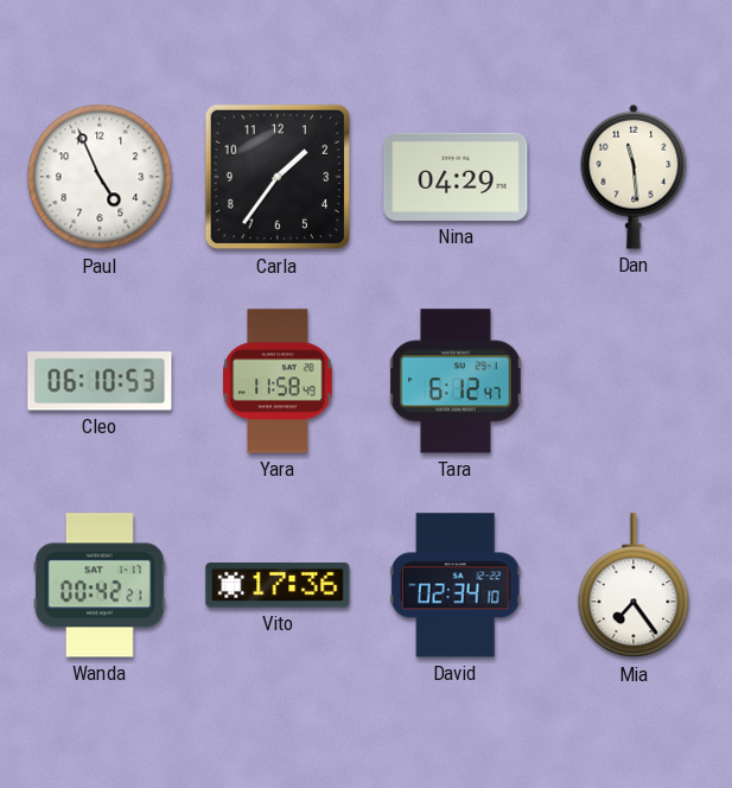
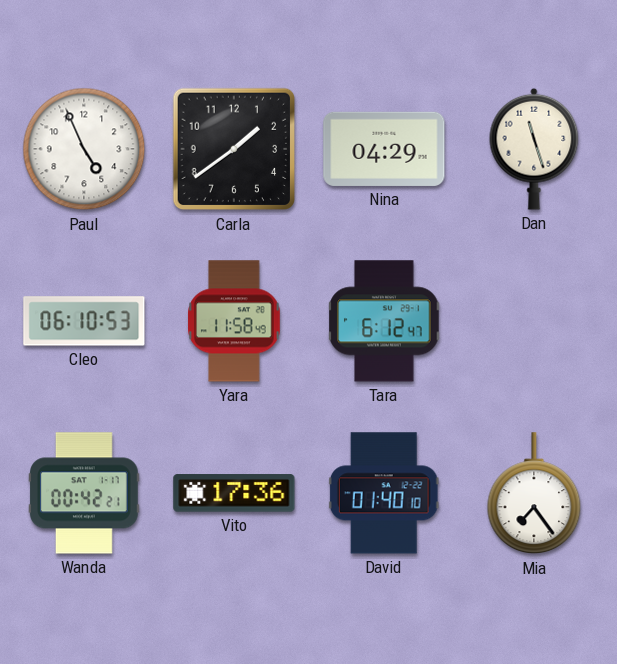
Carla: 1:36 -> 1:39
Dan: 11:29 -> 11:27
David: 02:34 -> 01:40
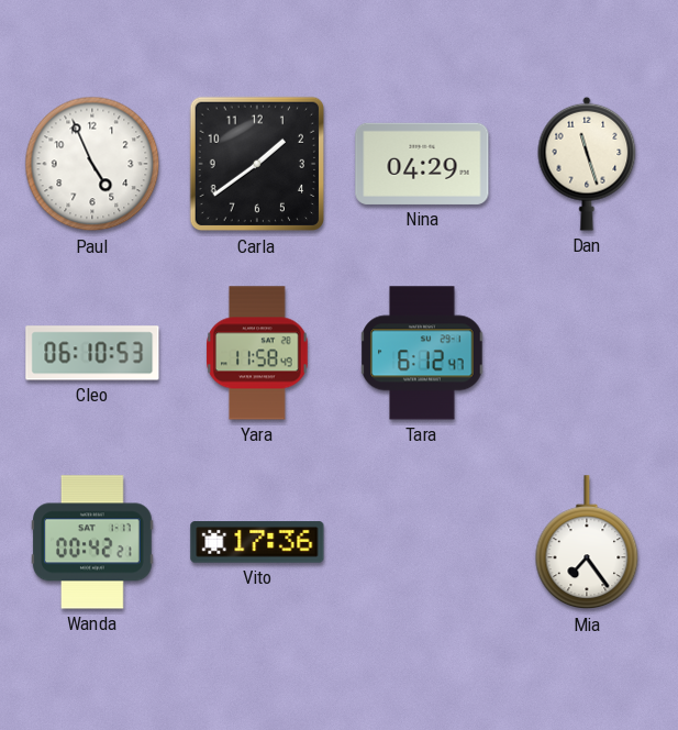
David: 01:40 -> none
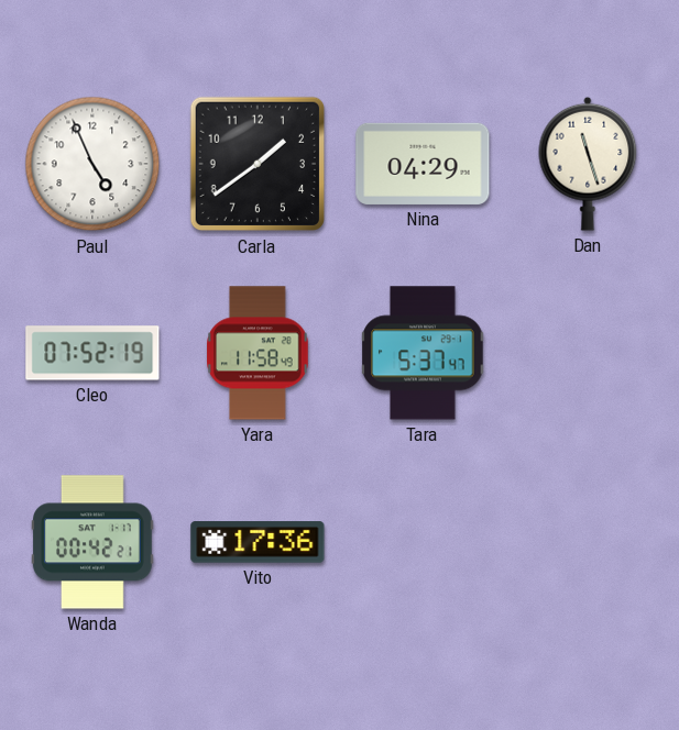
Cleo: 06:10 -> 07:52
Tara: 6:12 -> 5:37
Mia: 7:24 -> none
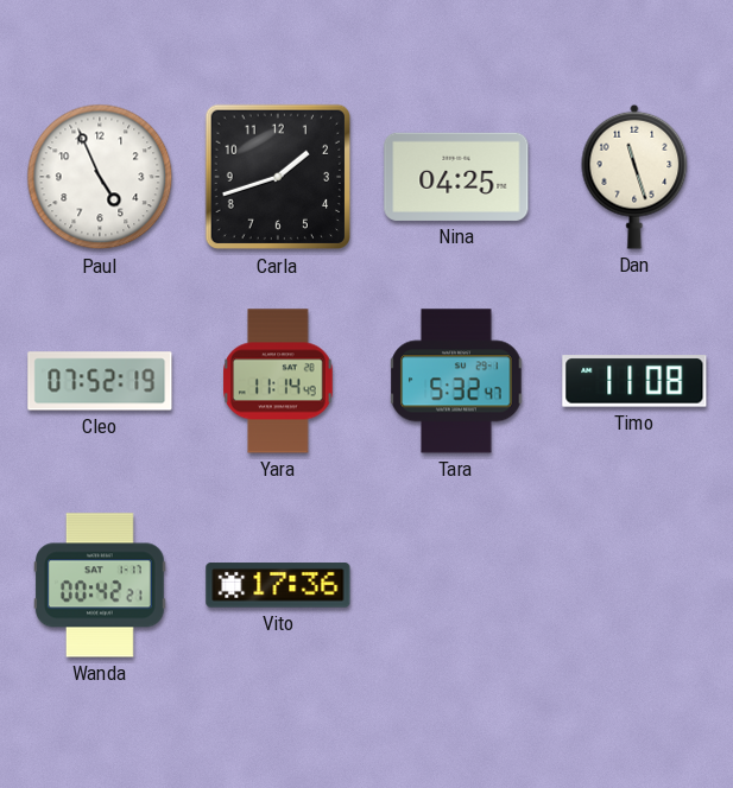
Carla: 1:39 -> 1:42
Nina: 04:29 -> 04:25
Yara: 11:58 -> 11:14
Tara: 5:37 -> 5:32
Timo: none -> 11:08
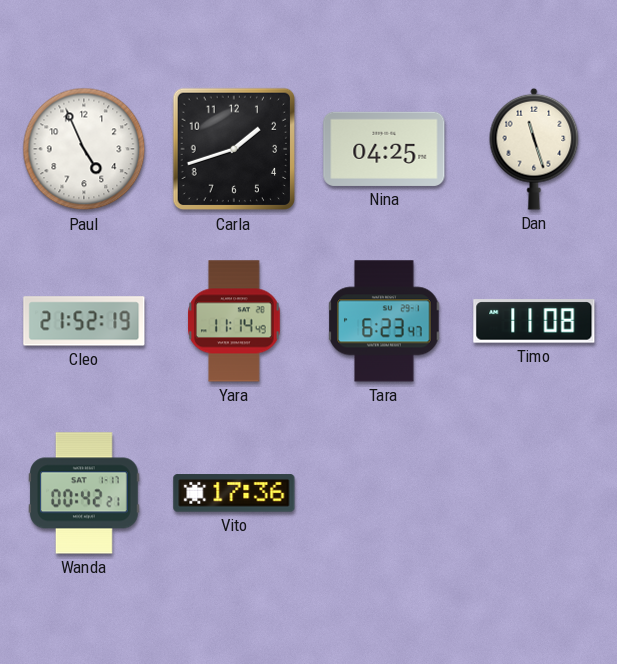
Cleo: 07:52 -> 21:52
Tara: 5:32 -> 6:23
